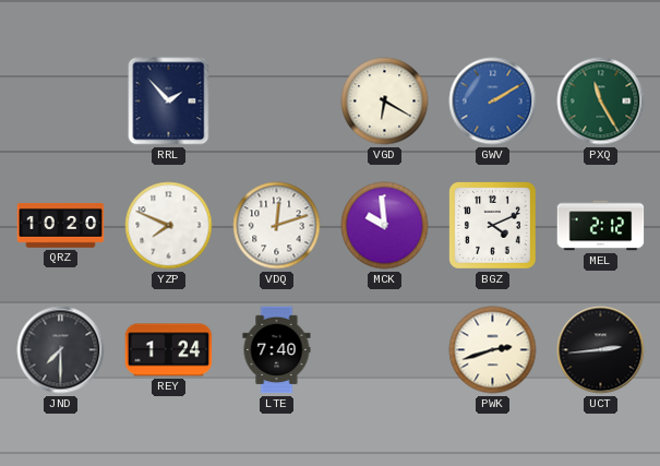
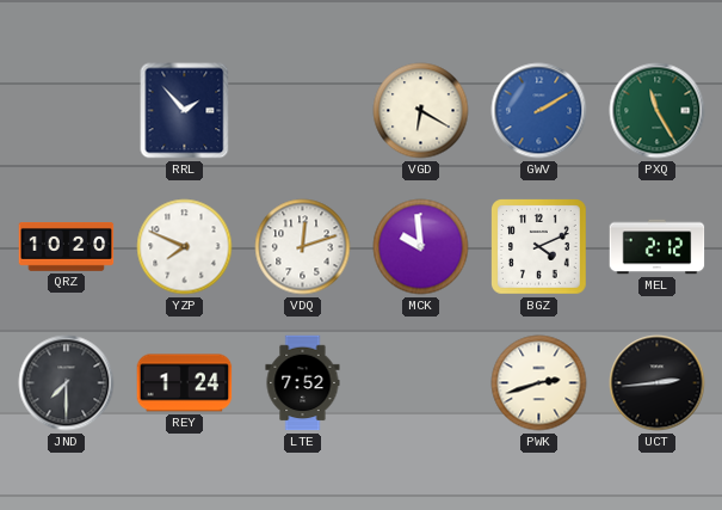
LTE: 7:40 -> 7:52
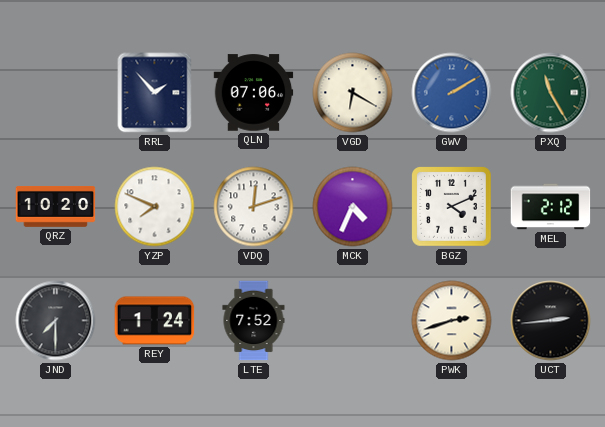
QLN: none -> 07:06
MCK: 9:59 -> 4:34
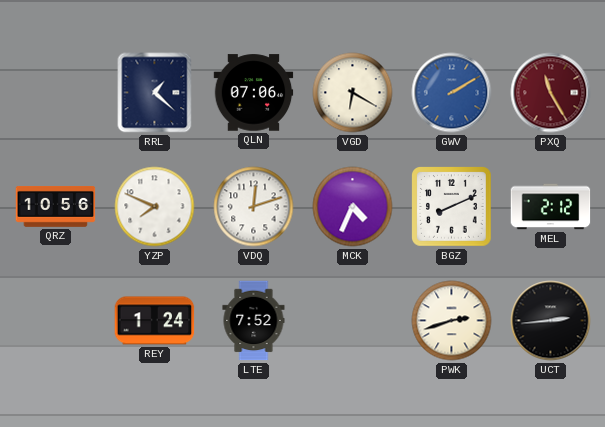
RRL: 1:53 -> 1:22
PXQ dial: green -> burgundy
QRZ: 10:20 -> 10:56
BGZ: 4:11 -> 8:11
JND: 7:30 -> none
